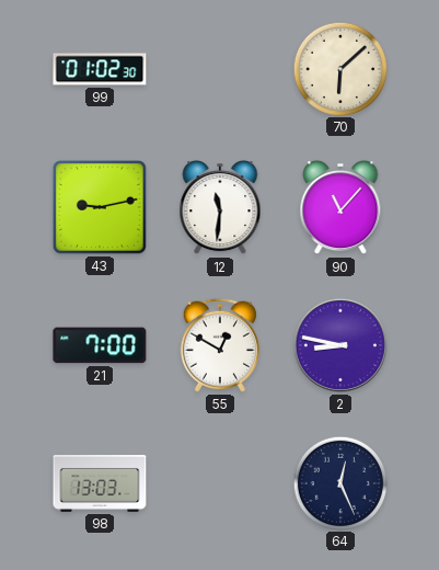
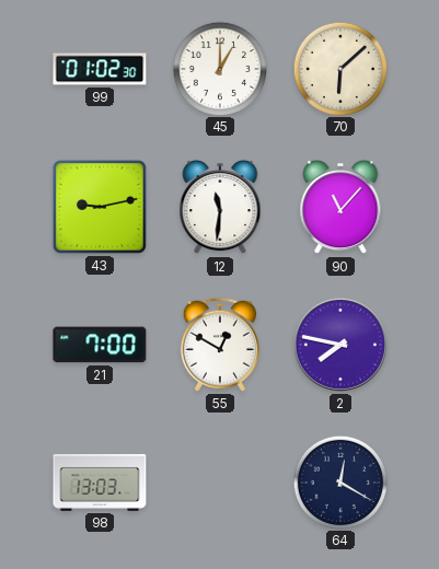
45: none -> 1:00
2: 8:47 -> 7:47
64: 12:26 -> 12:20
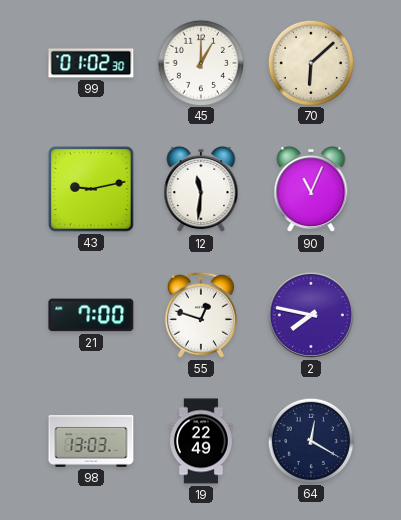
90: 11:07 -> 11:04
55: 12:50 -> 12:48
19: none -> 22:49
